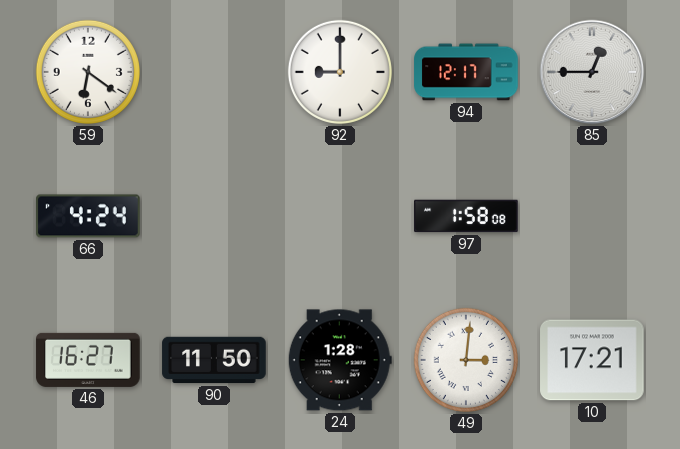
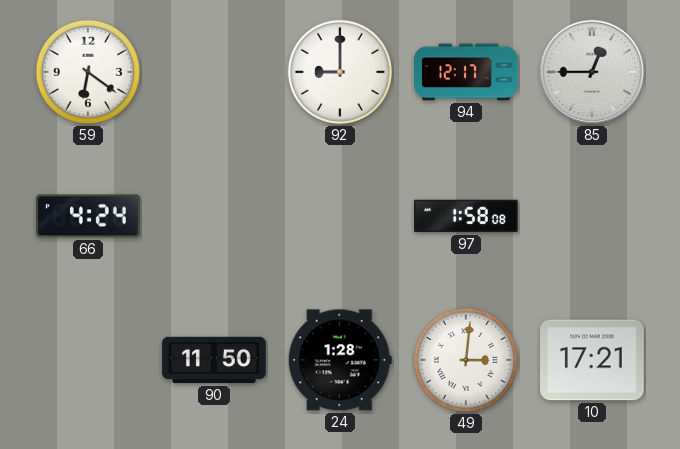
46: 16:27 -> none
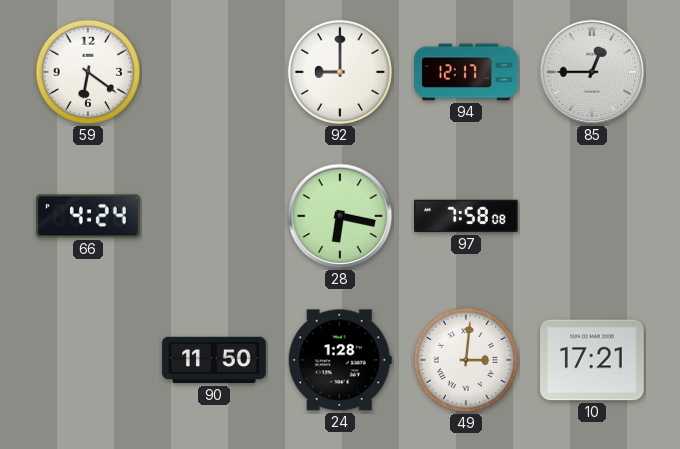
28: none -> 6:17
97: 1:58 -> 7:58
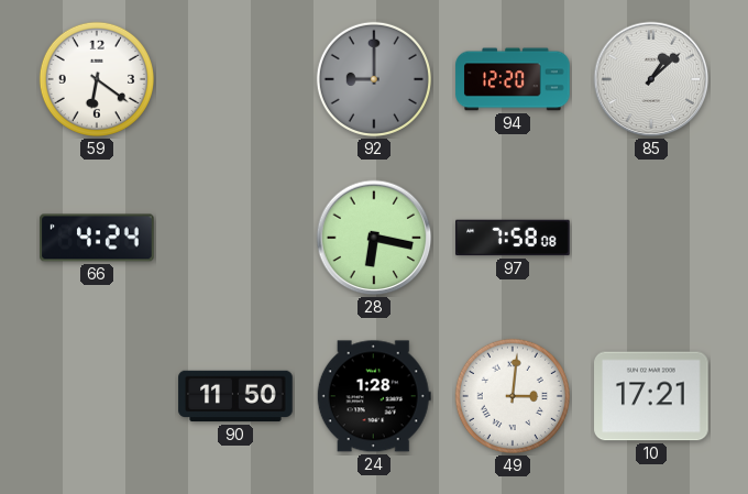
92 dial: white -> grey
94: 12:17 -> 12:20
85: 12:45 -> 1:08
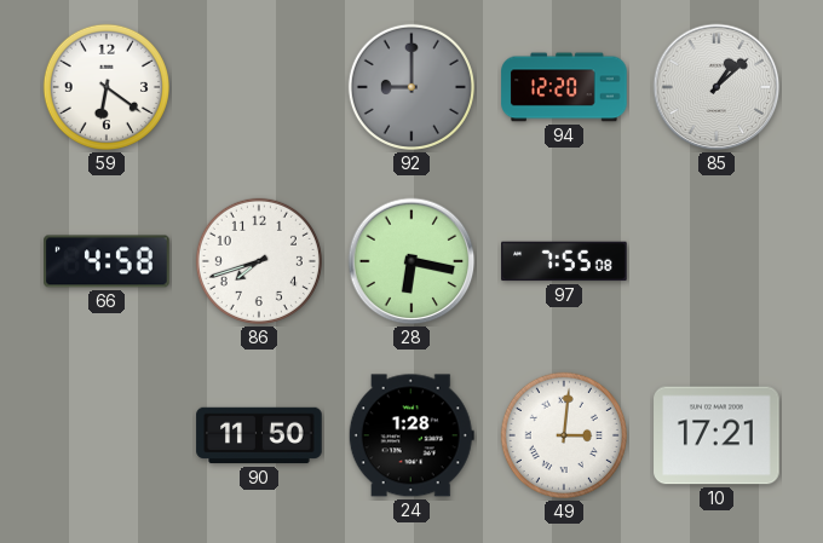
66: 4:24 -> 4:58
86: none -> 7:42
97: 7:58 -> 7:55
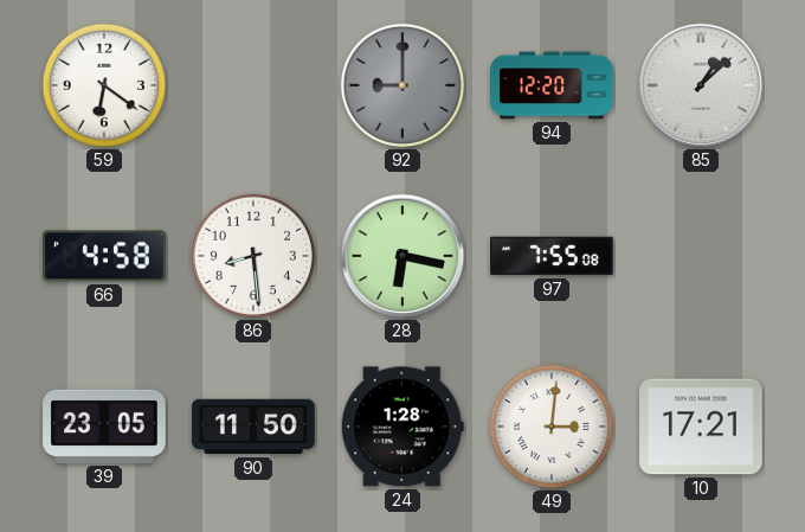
86: 7:42 -> 8:29
39: none -> 23:05
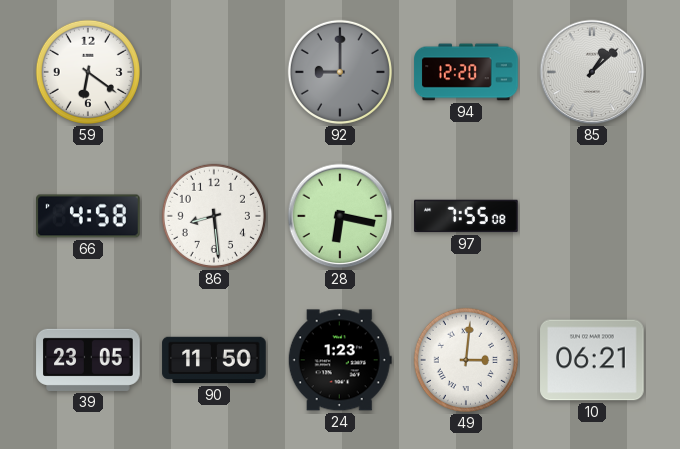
24: 1:28 -> 1:23
10: 17:21 -> 06:21
